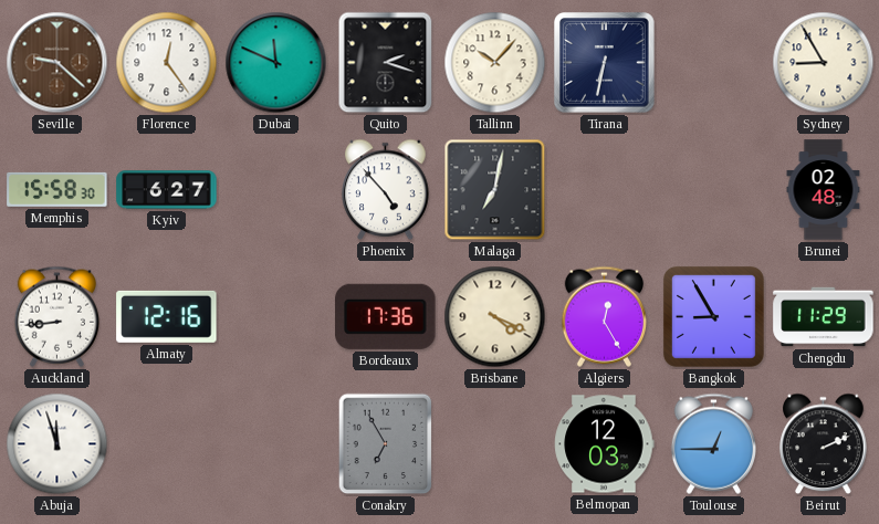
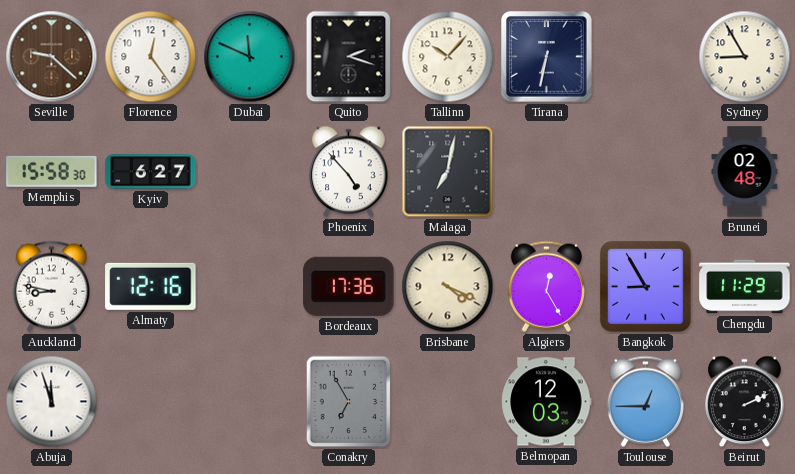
Auckland: 8:44 -> 8:47
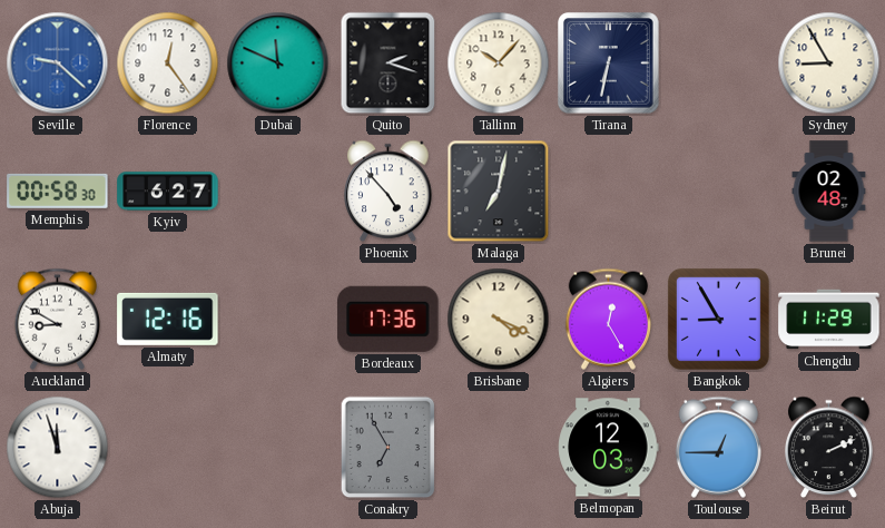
Seville dial: brown -> blue
Memphis: 15:58 -> 00:58
Auckland: 8:47 -> 8:50
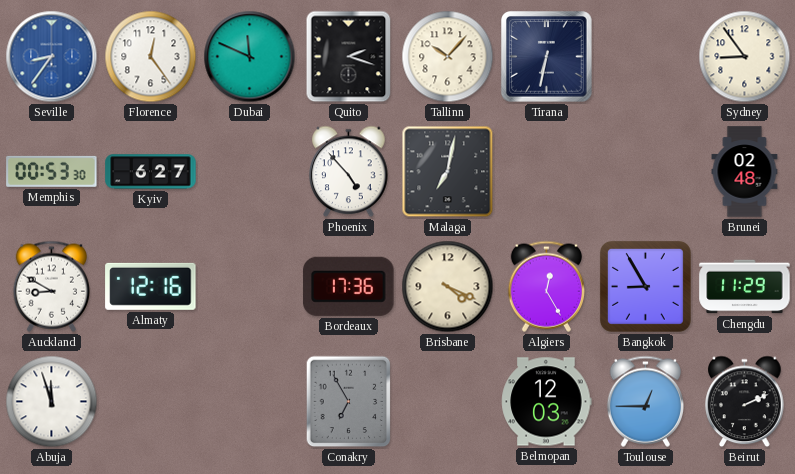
Seville: 9:22 -> 8:36
Sydney: 8:55 -> 8:54
Memphis: 00:58 -> 00:53
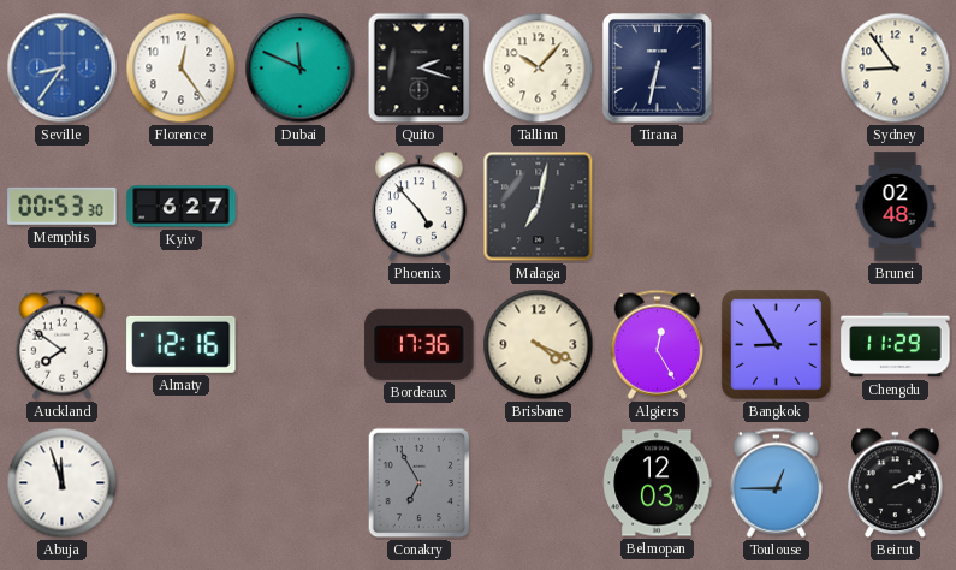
Auckland: 8:50 -> 7:51
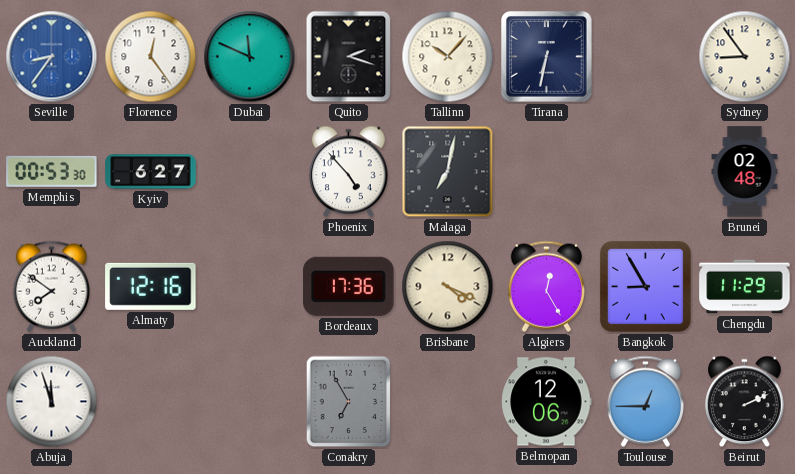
Belmopan: 12:03 -> 12:06
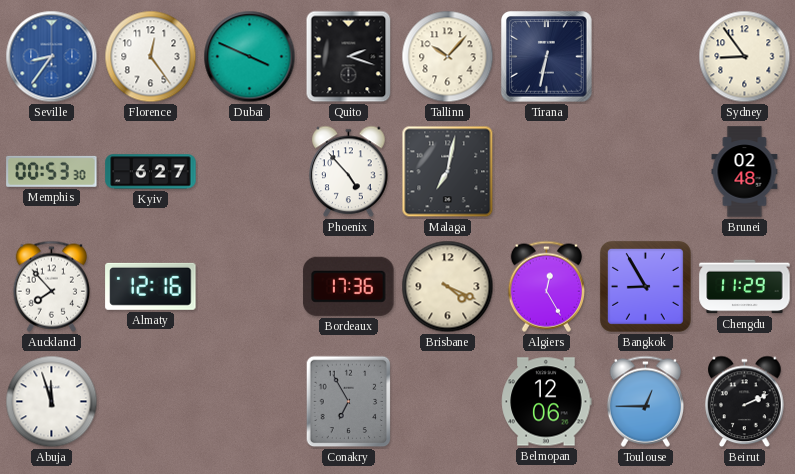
Dubai: 11:49 -> 3:49
Auckland: 7:51 -> 7:53
